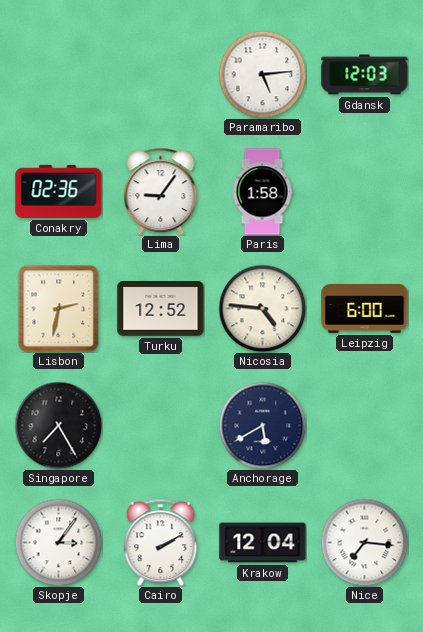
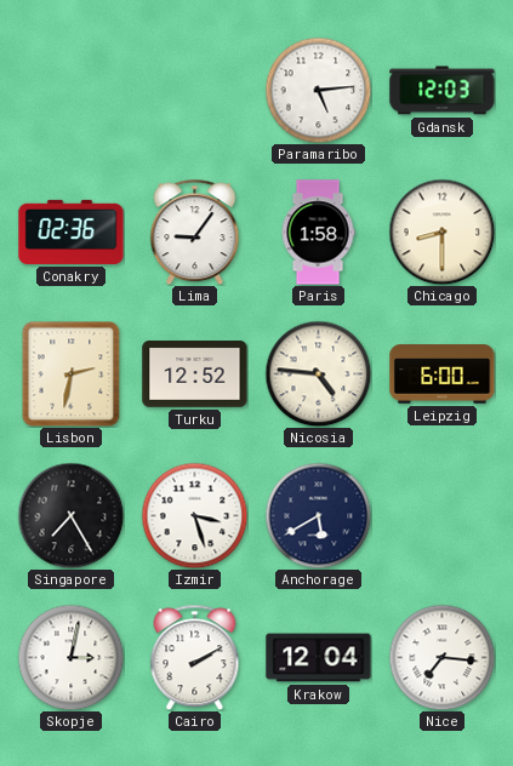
Chicago: none -> 8:30
Izmir: none -> 3:27
Skopje: 3:06 -> 3:02
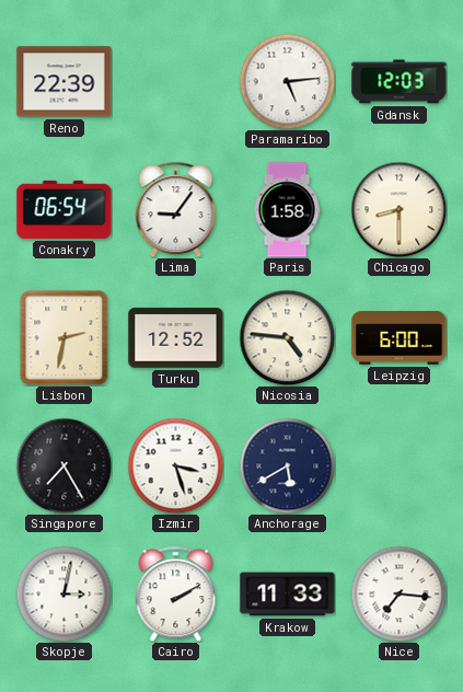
Reno: none -> 22:39
Conakry: 02:36 -> 06:54
Krakow: 12:04 -> 11:33
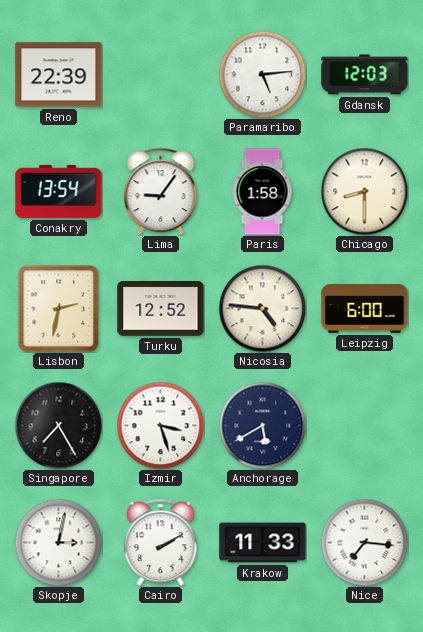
Conakry: 06:54 -> 13:54
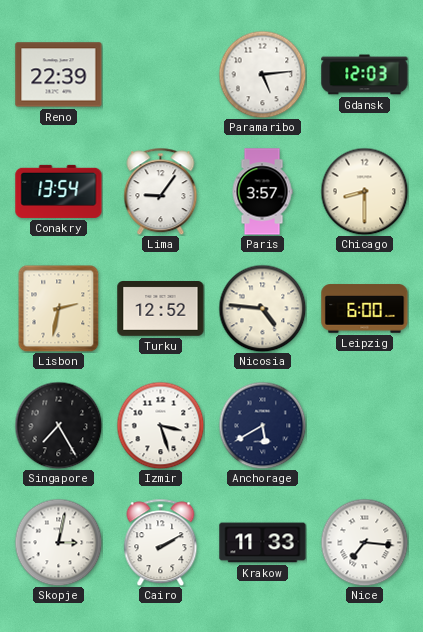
Paris: 1:58 -> 3:57
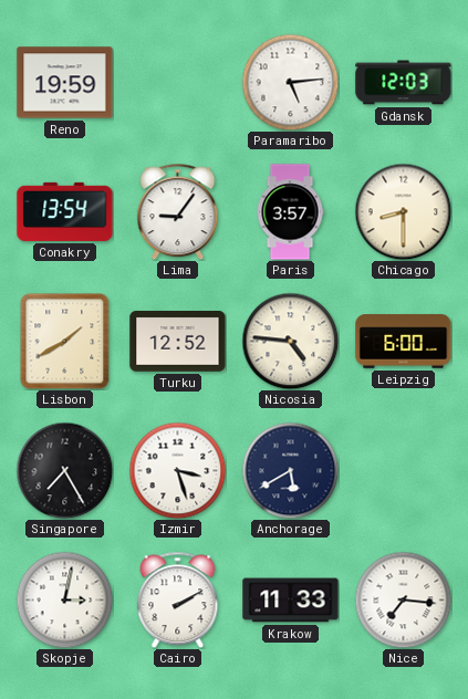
Reno: 22:39 -> 19:59
Lisbon: 2:32 -> 1:40
